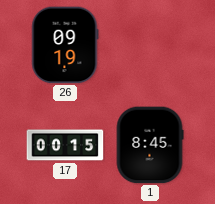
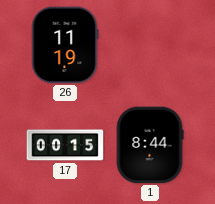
26: 09:19 -> 11:19
1: 8:45 -> 8:44
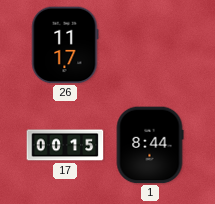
26: 11:19 -> 11:17
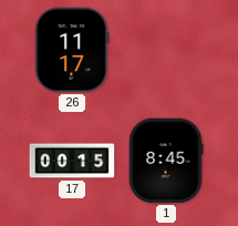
1: 8:44 -> 8:45
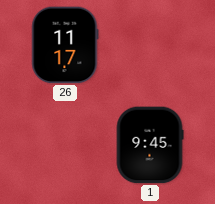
17: 00:15 -> none
1: 8:45 -> 9:45
